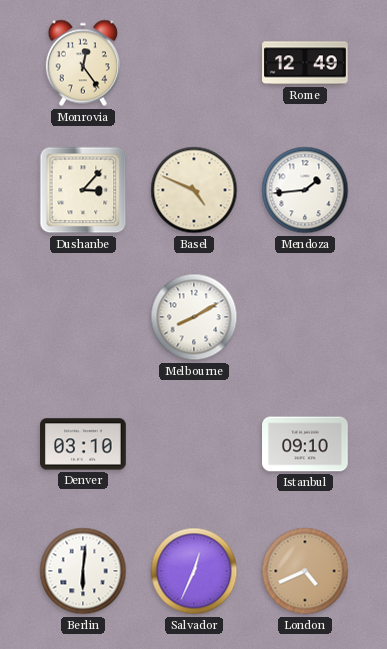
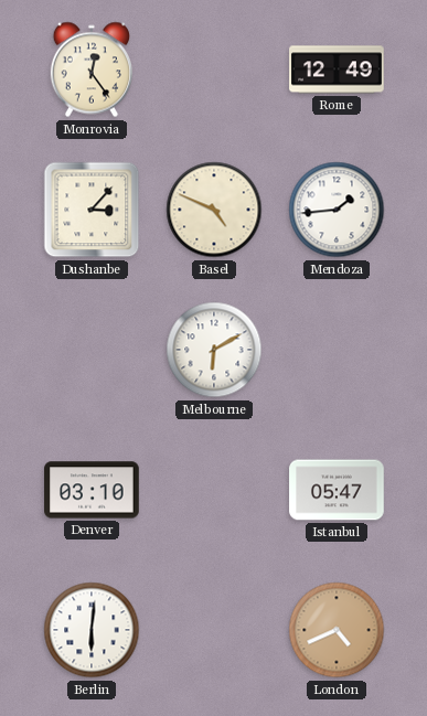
Melbourne: 8:10 -> 6:10
Istanbul: 09:10 -> 05:47
Salvador: 12:34 -> none
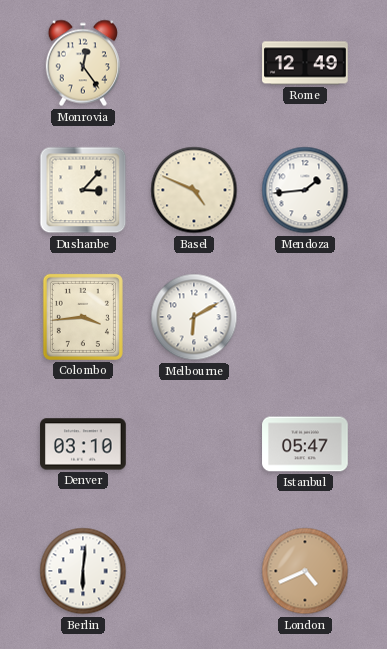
Colombo: none -> 3:44
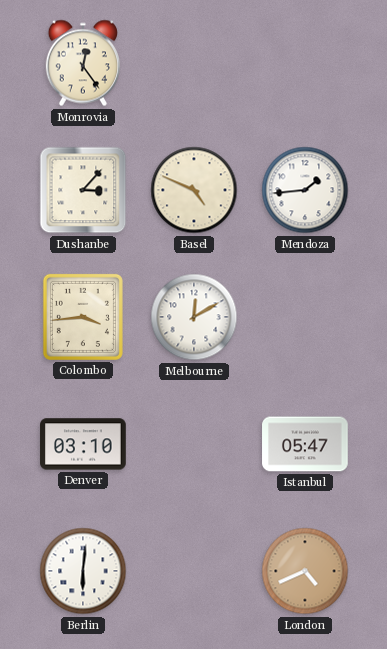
Rome: 12:49 -> none
Melbourne: 6:10 -> 12:10
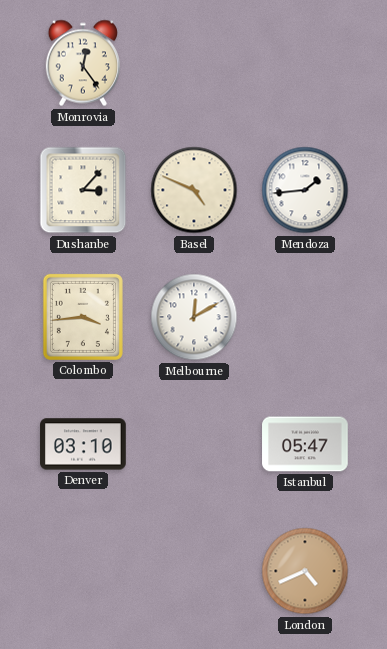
Berlin: 6:01 -> none
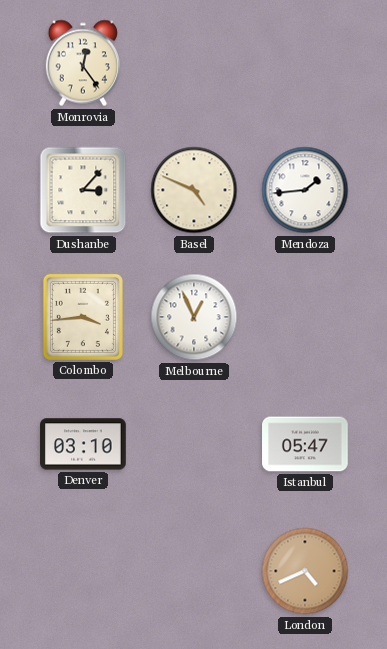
Melbourne: 12:10 -> 12:56
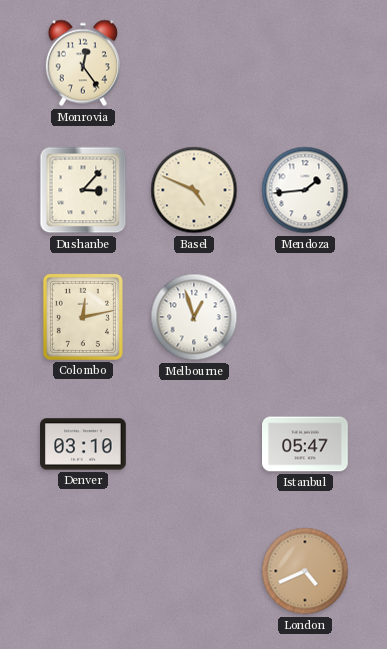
Colombo: 3:44 -> 12:13
Melbourne: 12:56 -> 12:57
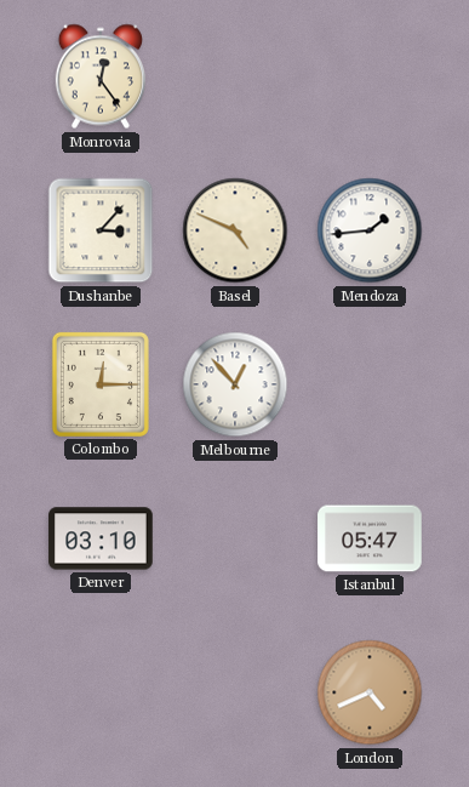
Colombo: 12:13 -> 12:15
Melbourne: 12:57 -> 12:53
